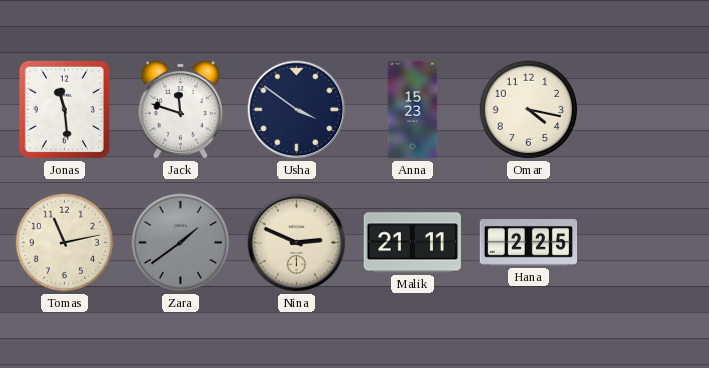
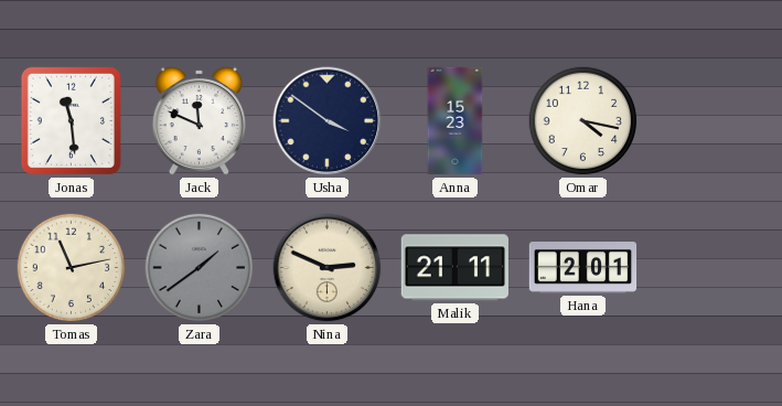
Jack: 11:48 -> 11:49
Hana: 2:25 -> 2:01
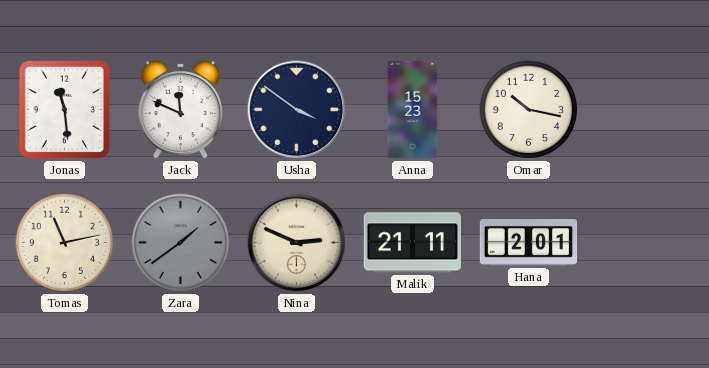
Omar: 4:17 -> 10:17
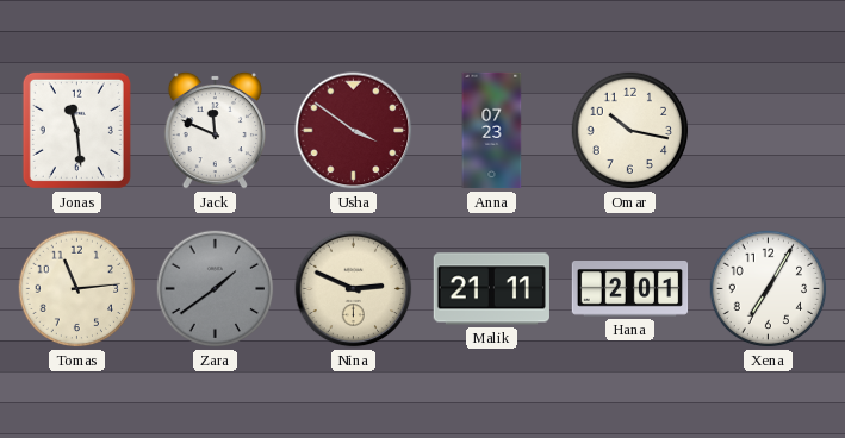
Usha dial: navy -> burgundy
Anna: 15:23 -> 07:23
Tomas: 11:13 -> 11:14
Xena: none -> 7:05
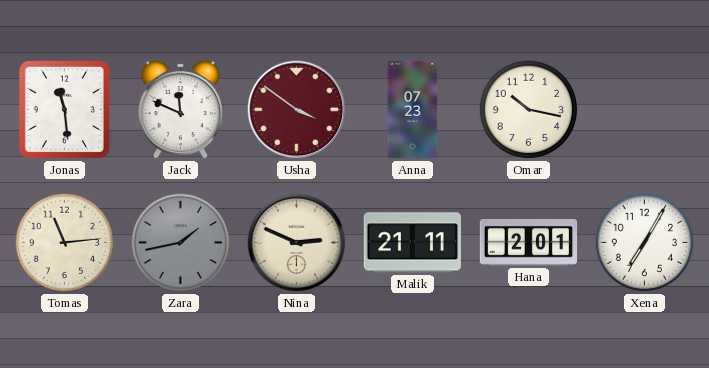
Zara: 1:39 -> 1:43
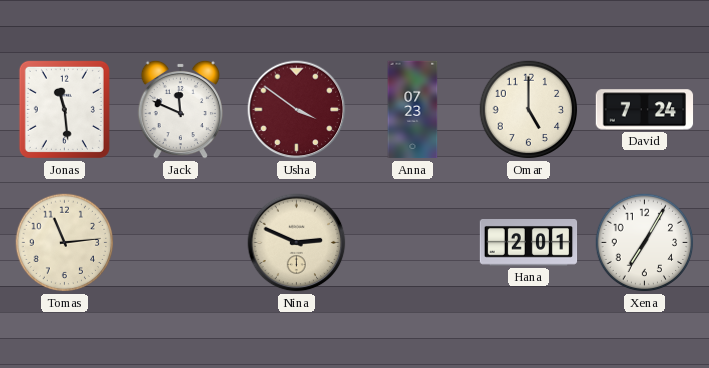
Omar: 10:17 -> 5:00
David: none -> 7:24
Zara: 1:43 -> none
Malik: 21:11 -> none
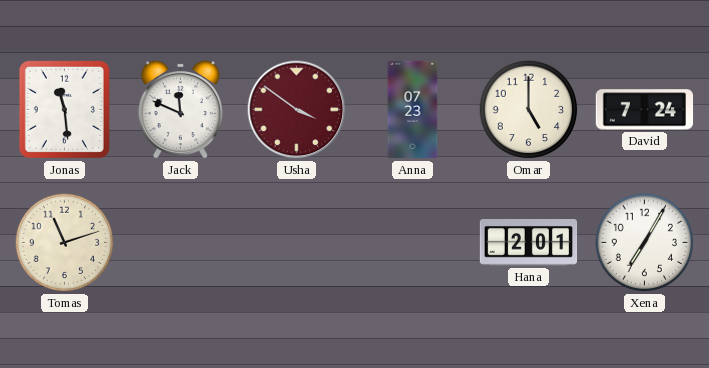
Tomas: 11:14 -> 11:12
Nina: 2:49 -> none
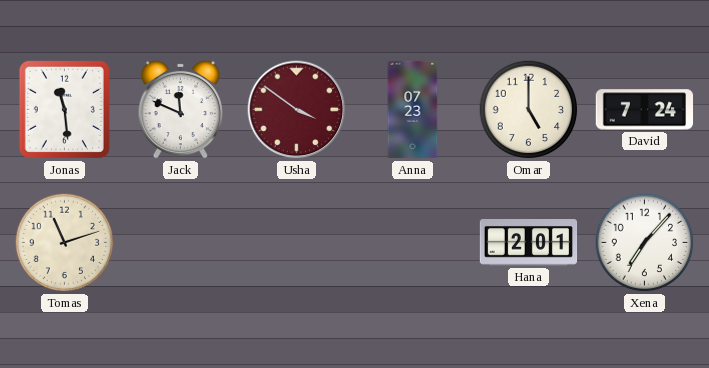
Xena: 7:05 -> 7:07
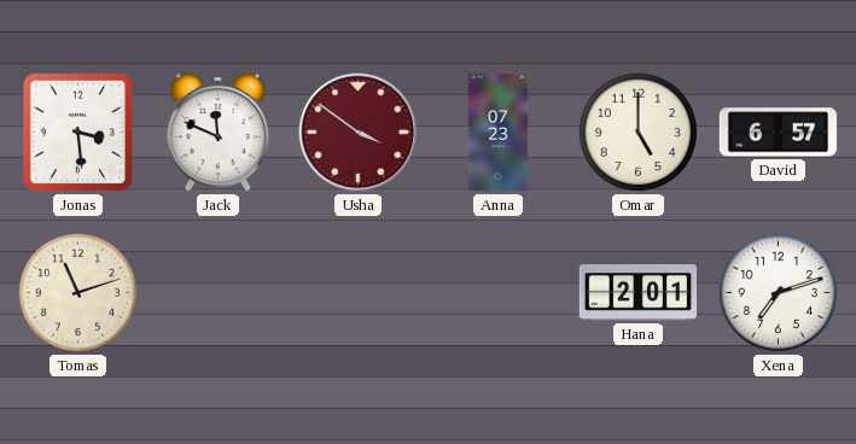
Jonas: 11:29 -> 3:29
David: 7:24 -> 6:57
Xena: 7:07 -> 7:12
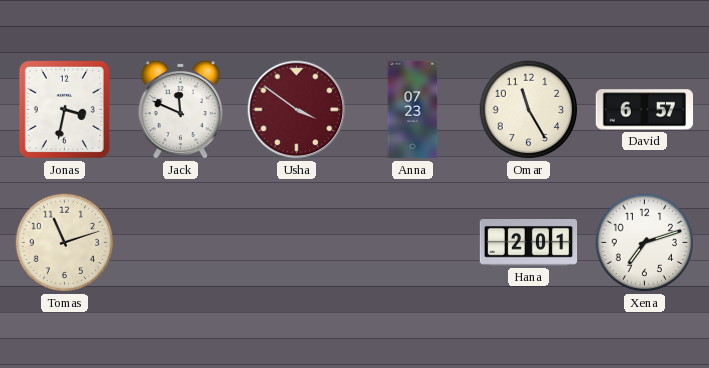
Jonas: 3:29 -> 3:32
Omar: 5:00 -> 11:25
